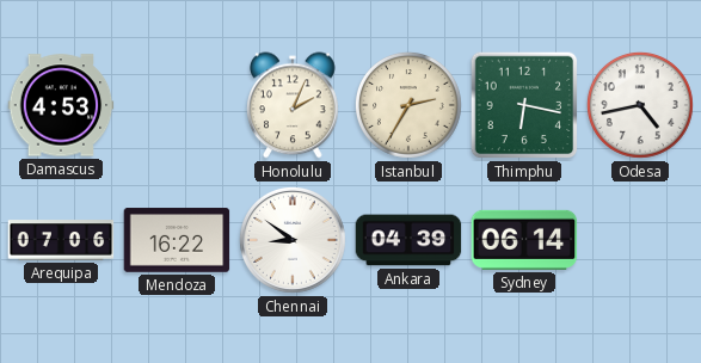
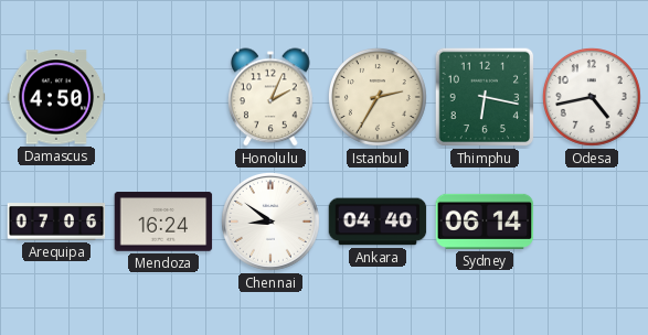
Damascus: 4:53 -> 4:50
Mendoza: 16:22 -> 16:24
Ankara: 04:39 -> 04:40
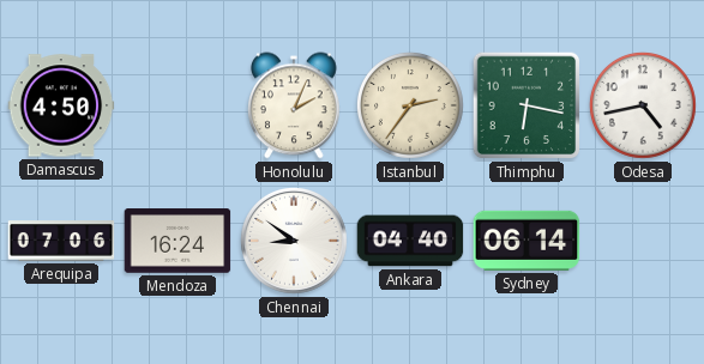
Istanbul: 2:35 -> 2:36
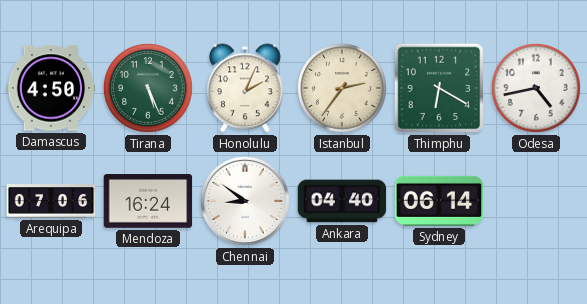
Tirana: none -> 5:26
Thimphu: 6:17 -> 6:20
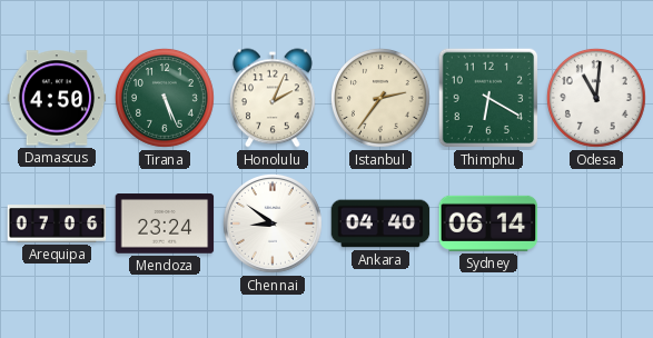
Odesa: 4:43 -> 11:01
Mendoza: 16:24 -> 23:24
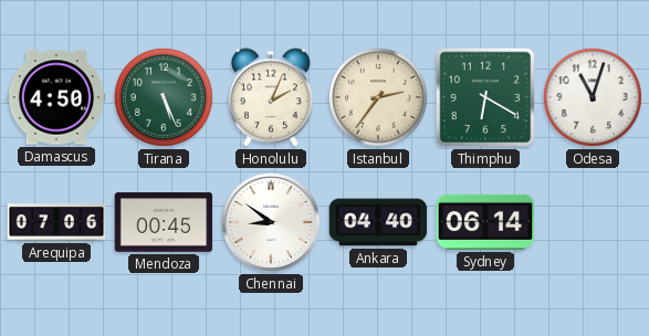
Odesa: 11:01 -> 11:03
Mendoza: 23:24 -> 00:45
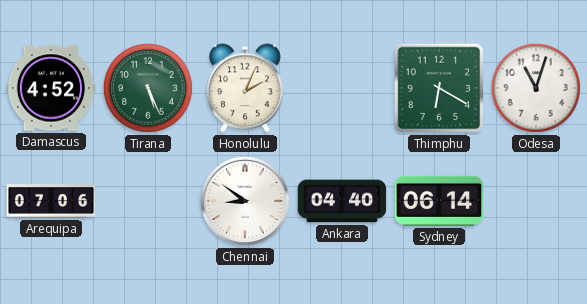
Damascus: 4:50 -> 4:52
Istanbul: 2:36 -> none
Mendoza: 00:45 -> none
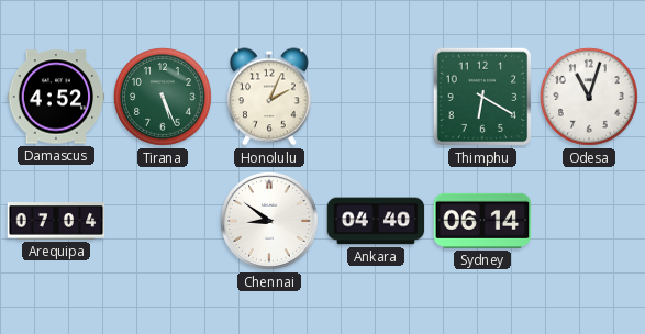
Arequipa: 07:06 -> 07:04
